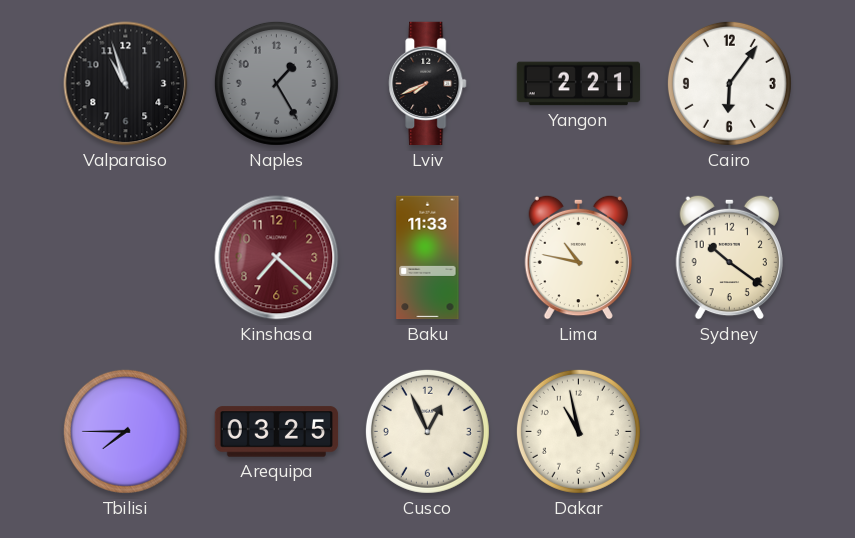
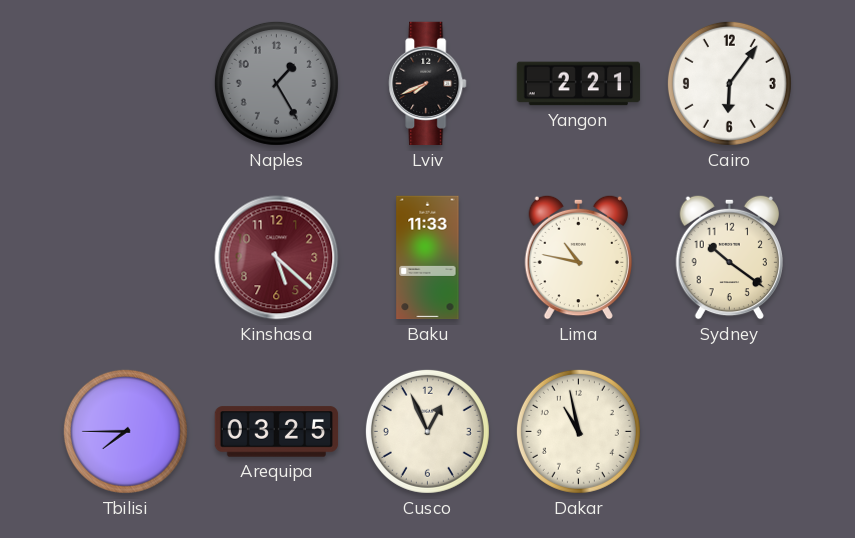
Valparaiso: 10:57 -> none
Kinshasa: 7:22 -> 5:22
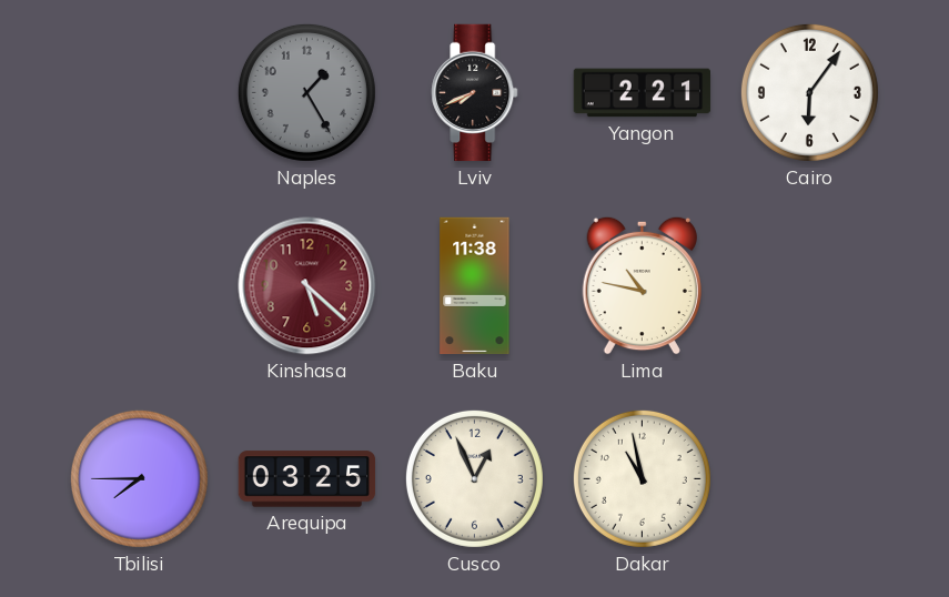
Baku: 11:33 -> 11:38
Sydney: 10:21 -> none
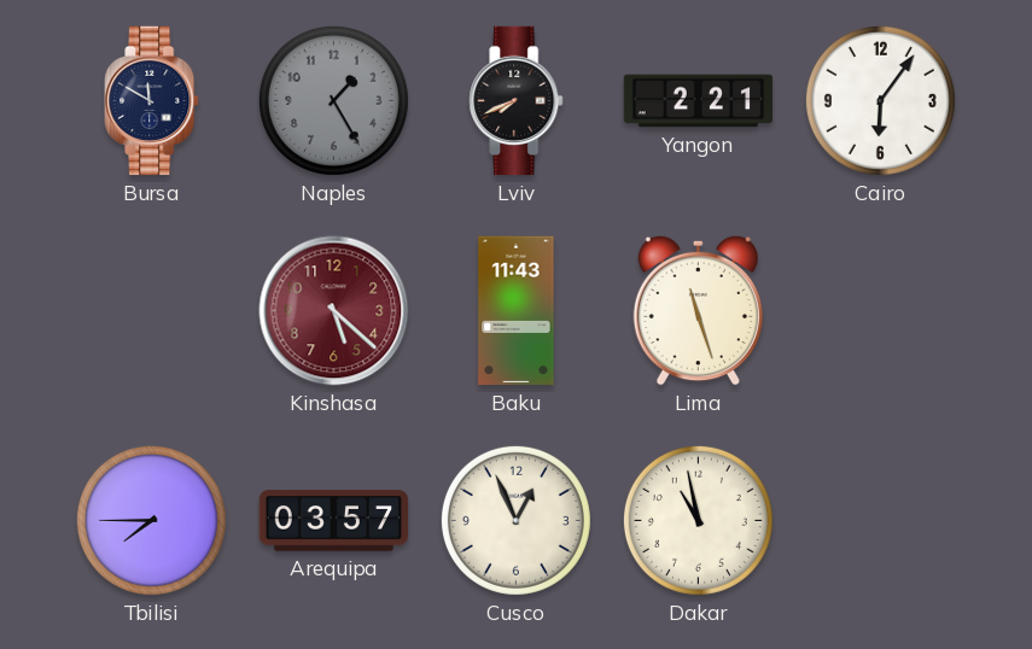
Bursa: none -> 11:50
Baku: 11:38 -> 11:43
Lima: 10:47 -> 11:27
Arequipa: 03:25 -> 03:57
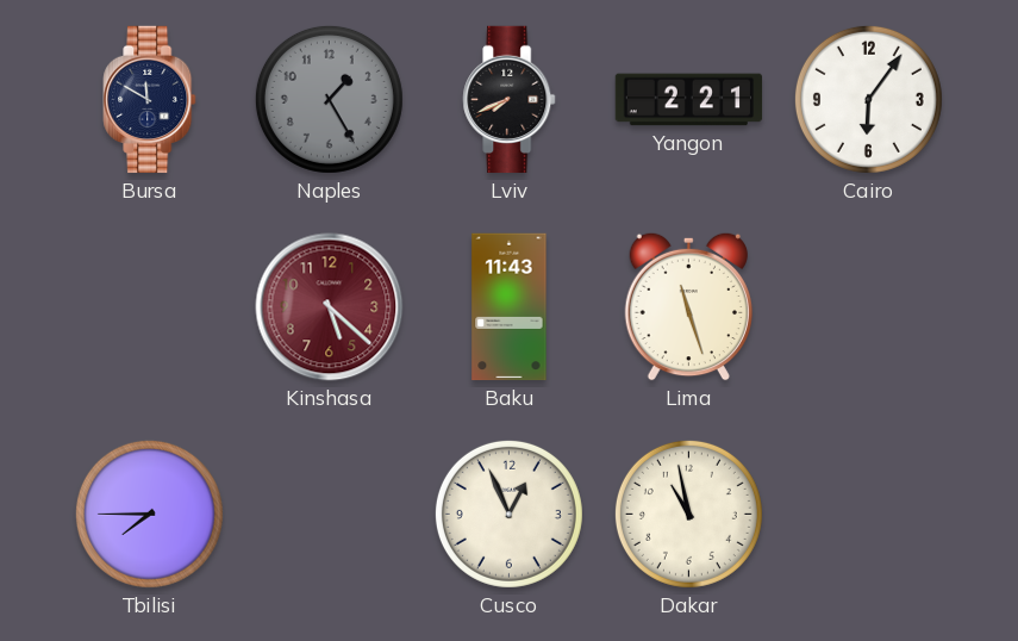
Arequipa: 03:57 -> none
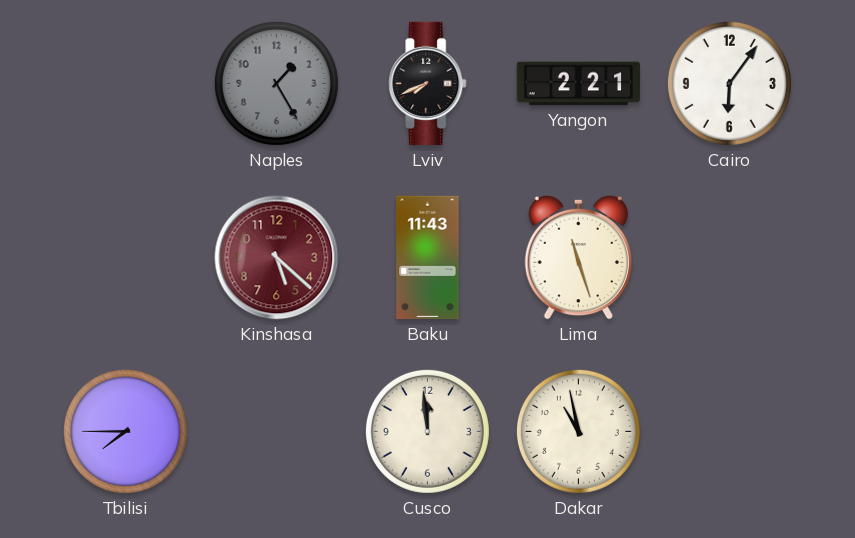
Bursa: 11:50 -> none
Cusco: 12:56 -> 11:59
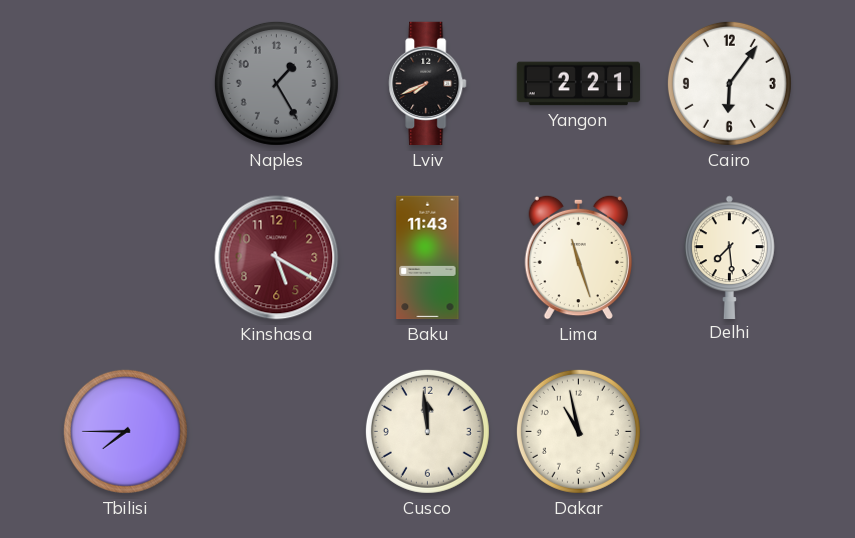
Kinshasa: 5:22 -> 5:20
Delhi: none -> 7:29
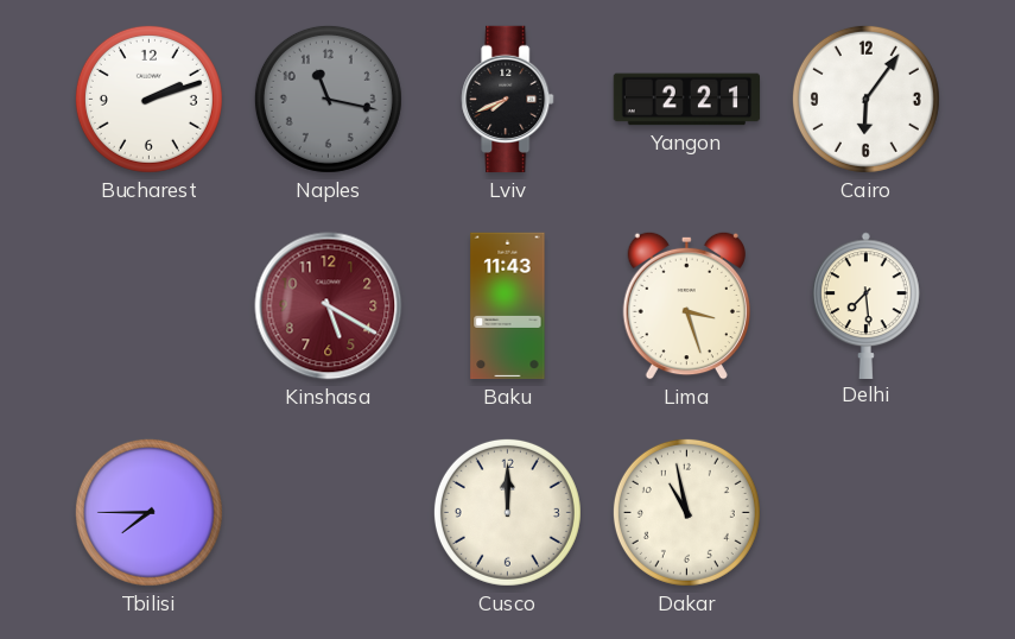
Bucharest: none -> 2:12
Naples: 1:25 -> 11:17
Lima: 11:27 -> 3:27
Cusco: 11:59 -> 12:00
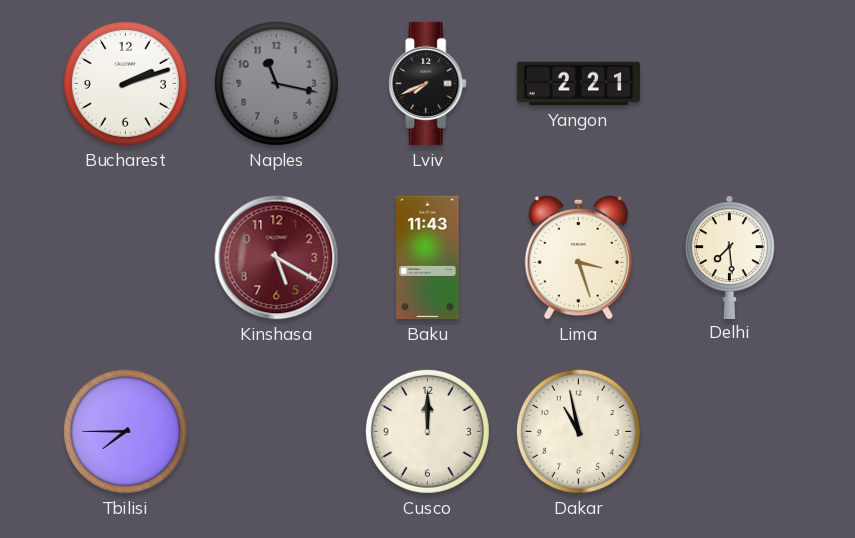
Cairo: 6:06 -> none
